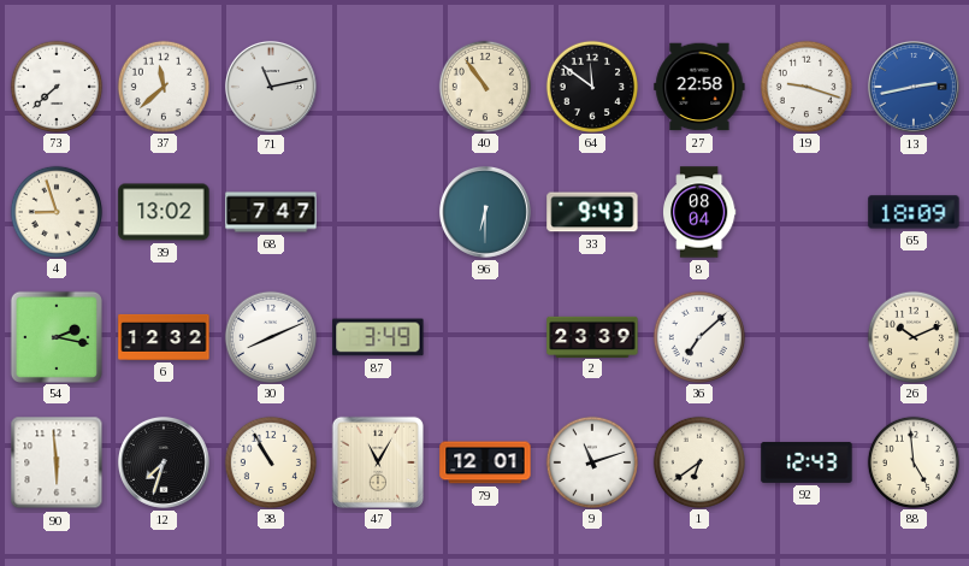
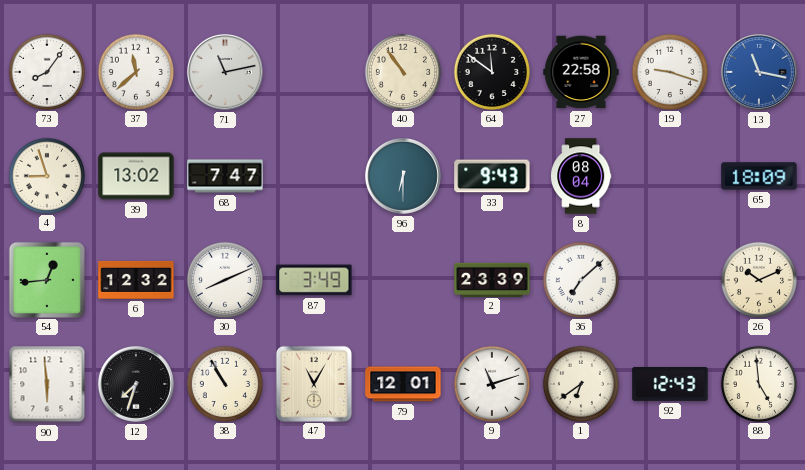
73: 7:38 -> 8:06
13: 2:43 -> 11:17
54: 2:17 -> 12:44
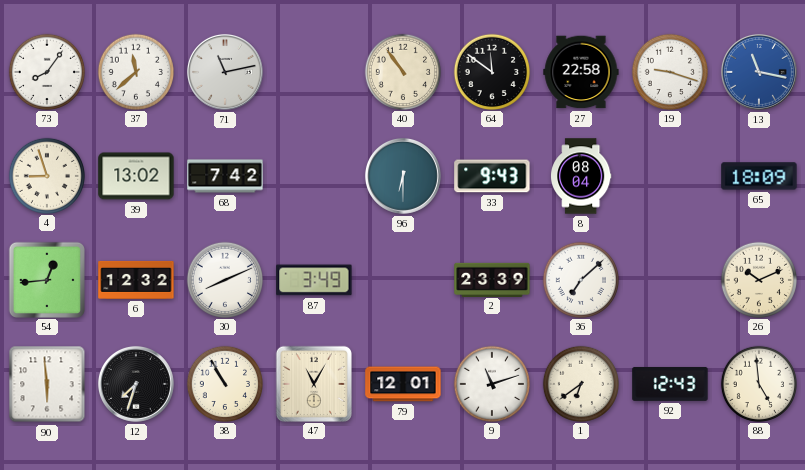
68: 7:47 -> 7:42
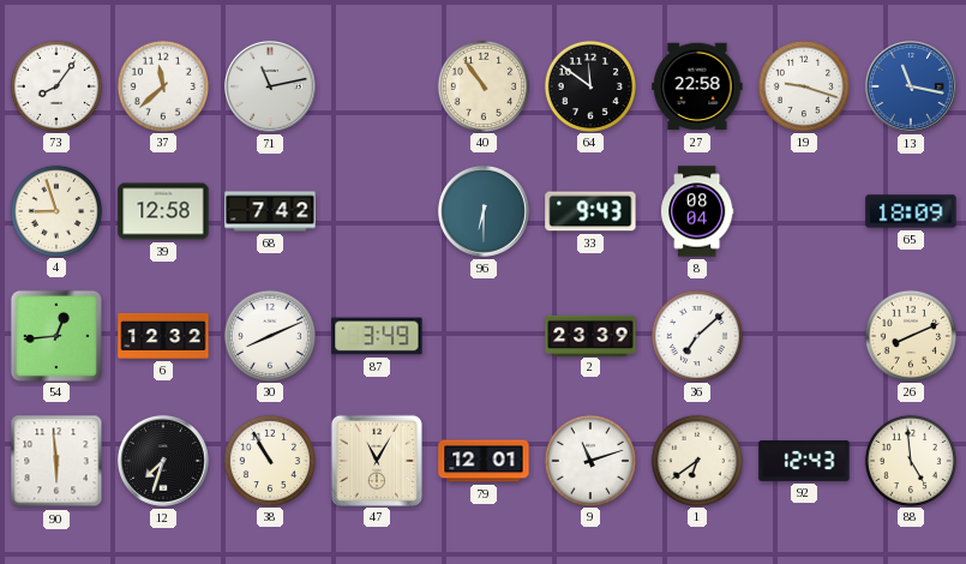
39: 13:02 -> 12:58
26: 10:11 -> 8:11
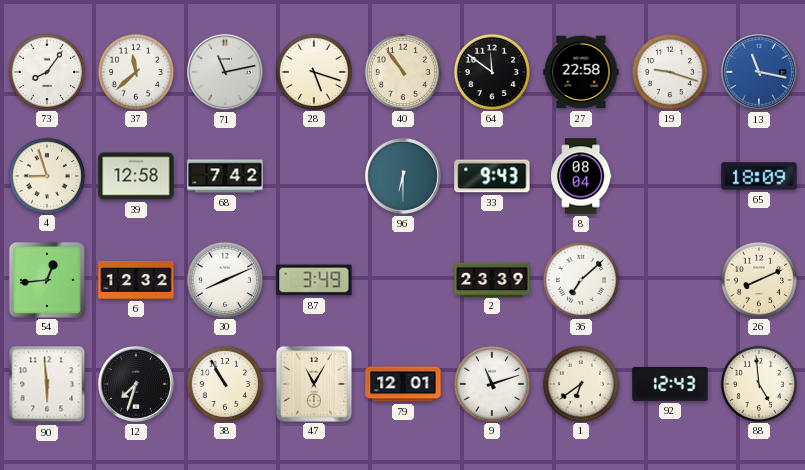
28: none -> 5:18
